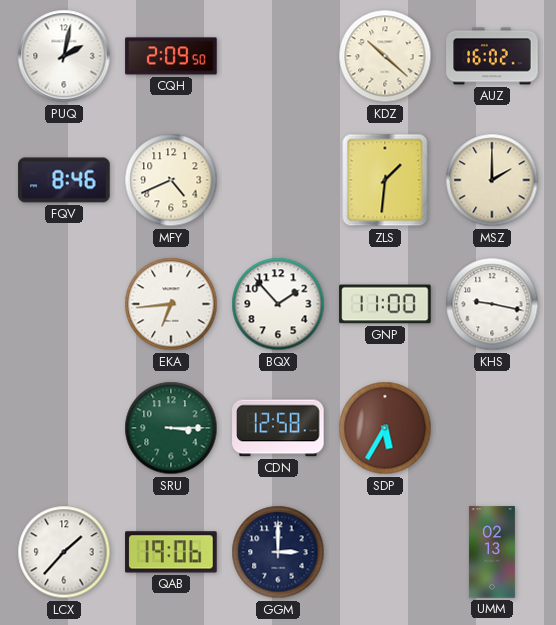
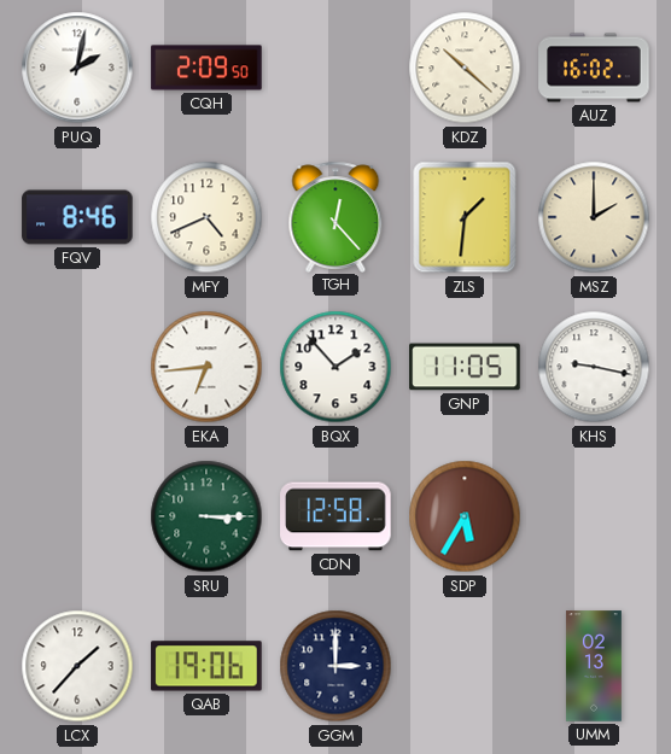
TGH: none -> 12:23
GNP: 11:00 -> 11:05
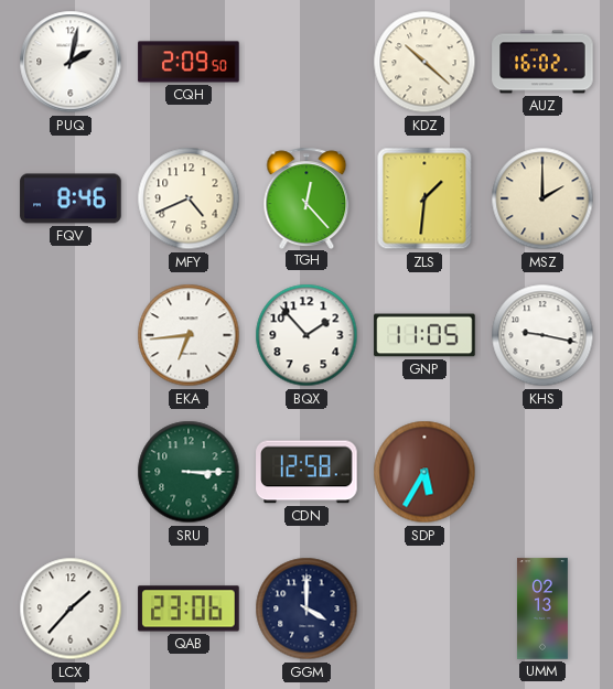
QAB: 19:06 -> 23:06
GGM: 3:00 -> 4:00
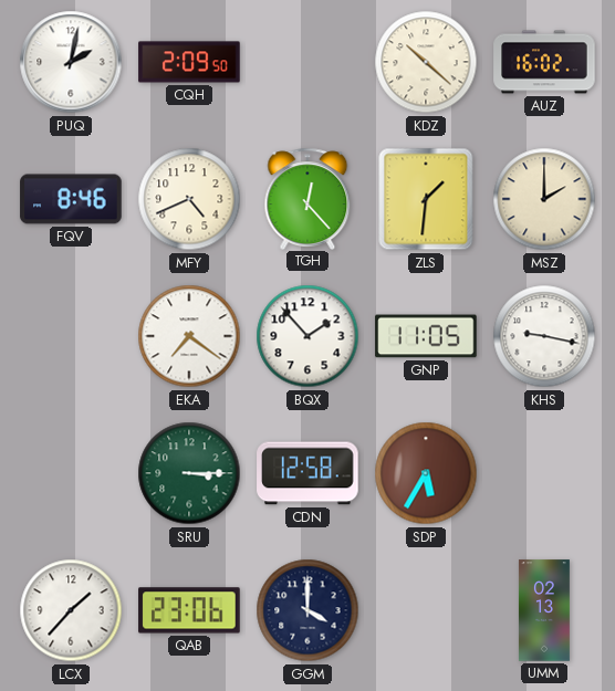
EKA: 6:44 -> 7:21
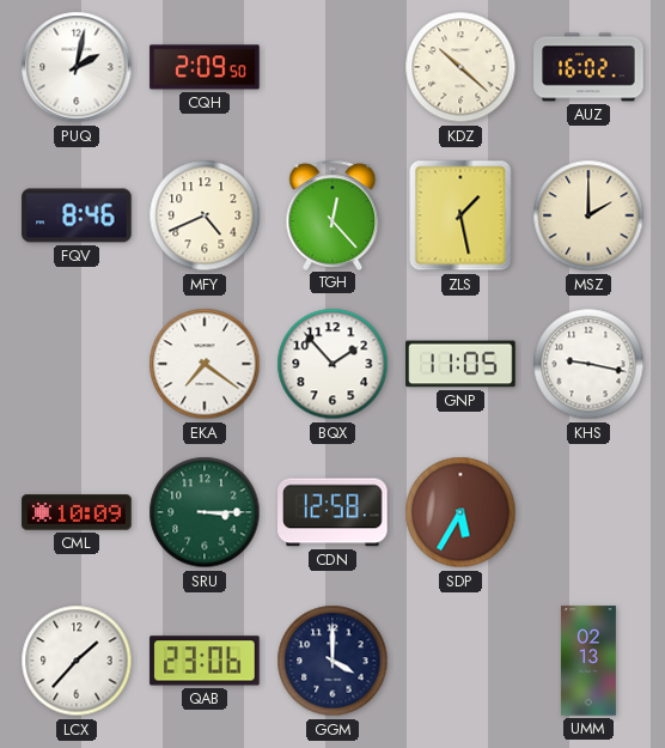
ZLS: 1:31 -> 1:28
CML: none -> 10:09
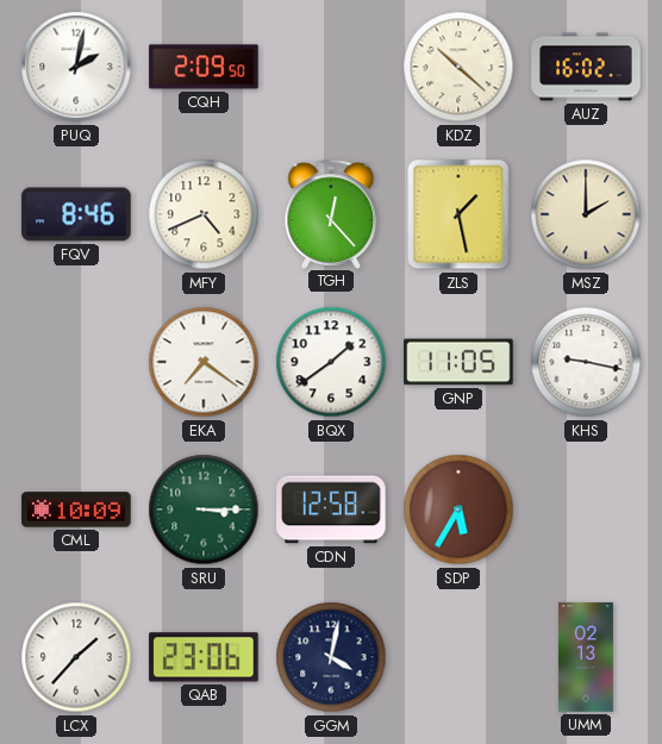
BQX: 1:53 -> 1:39
GGM: 4:00 -> 4:02
